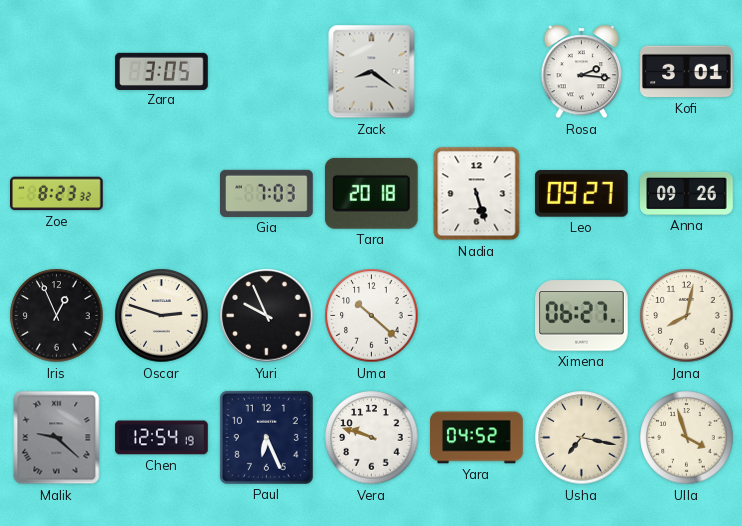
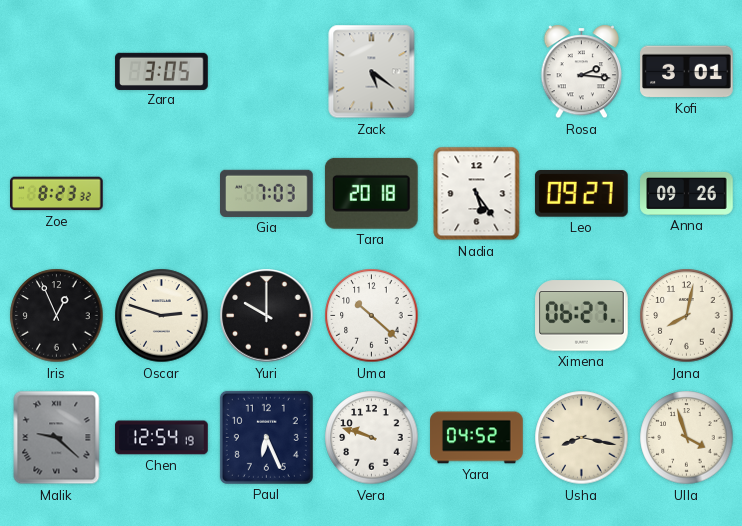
Zack: 8:21 -> 5:21
Nadia: 5:27 -> 5:24
Yuri: 9:56 -> 10:00
Usha: 7:17 -> 8:17
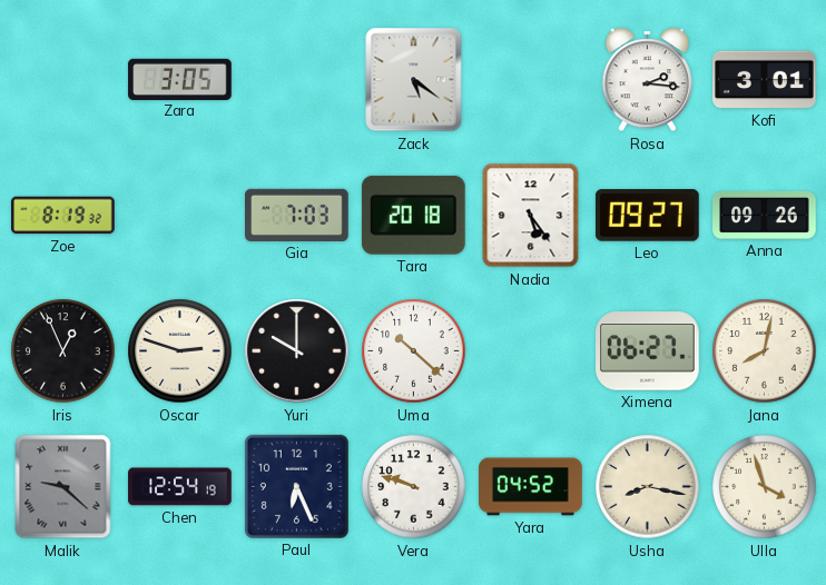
Zoe: 8:23 -> 8:19
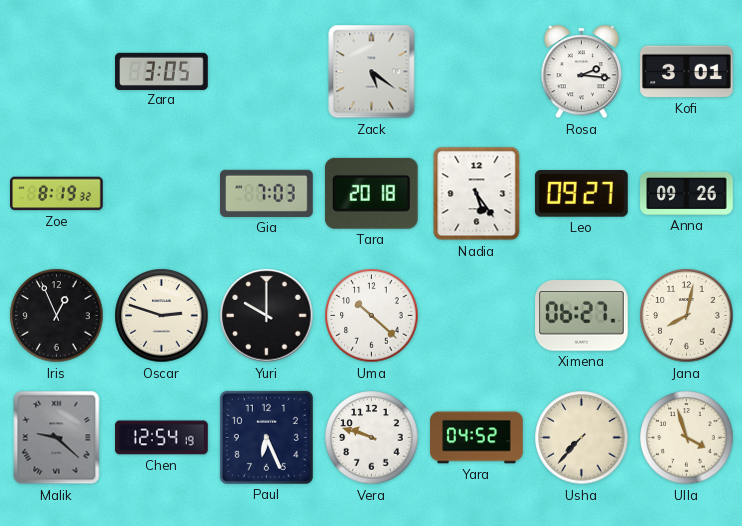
Usha: 8:17 -> 7:37
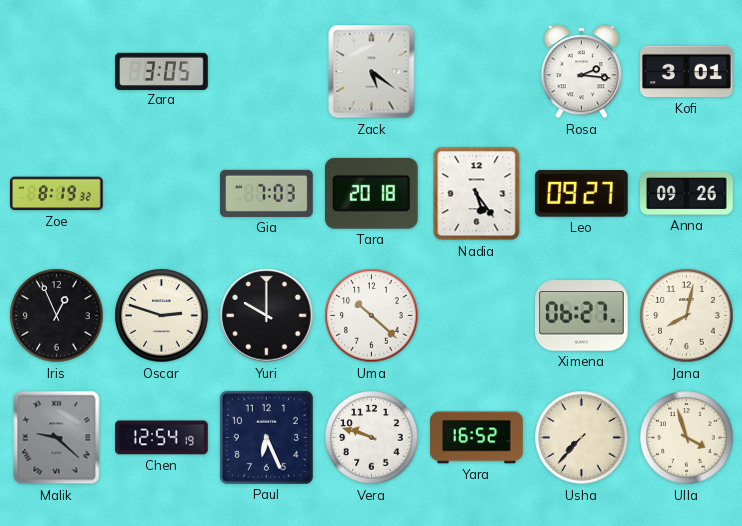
Yara: 04:52 -> 16:52
